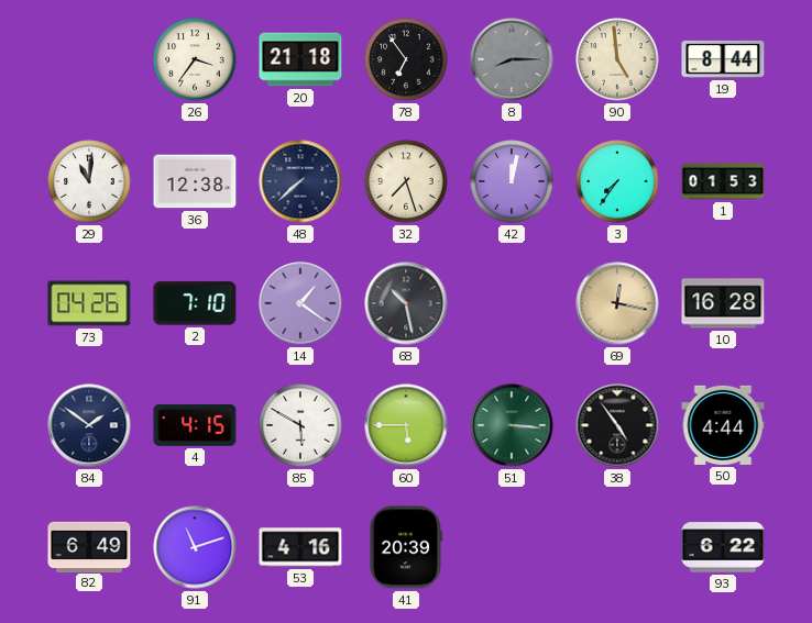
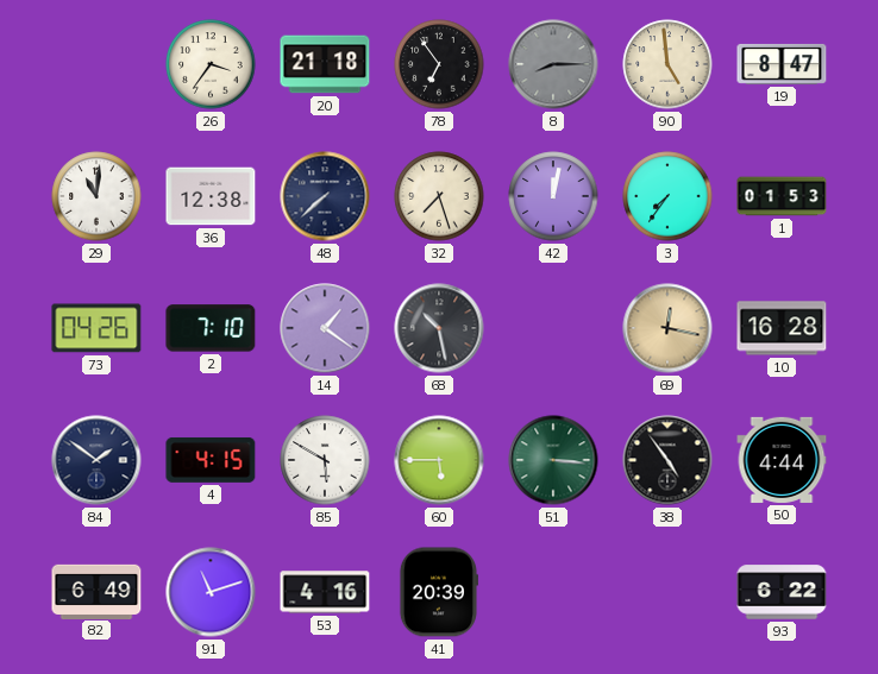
19: 8:44 -> 8:47
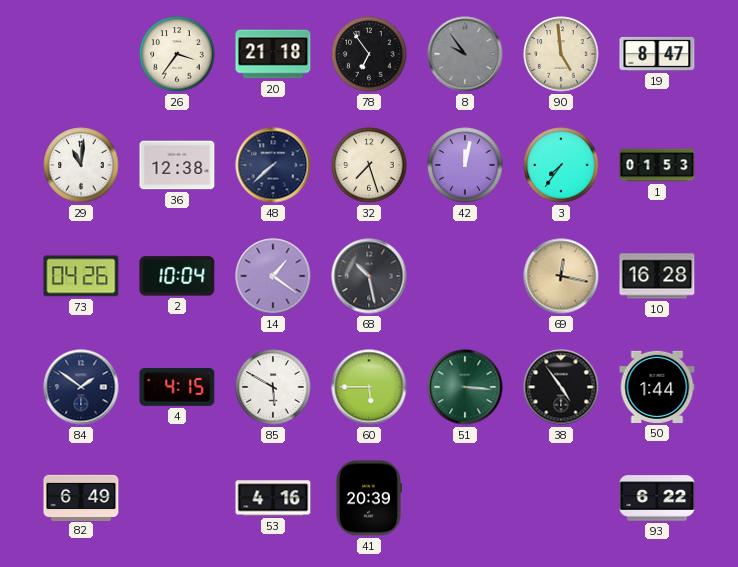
8: 8:15 -> 9:54
2: 7:10 -> 10:04
50: 4:44 -> 1:44
91: 11:12 -> none
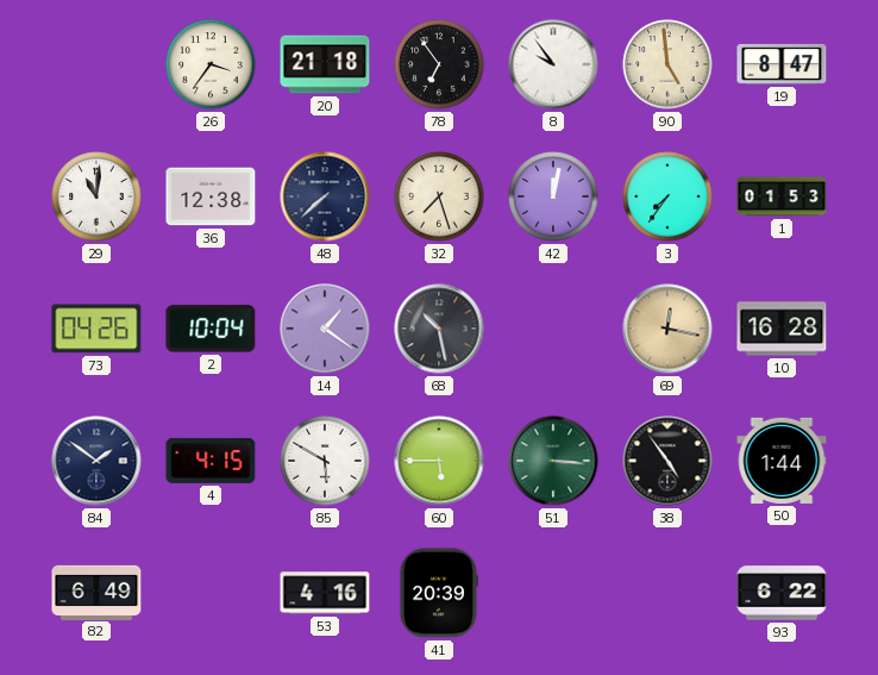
8 dial: grey -> white
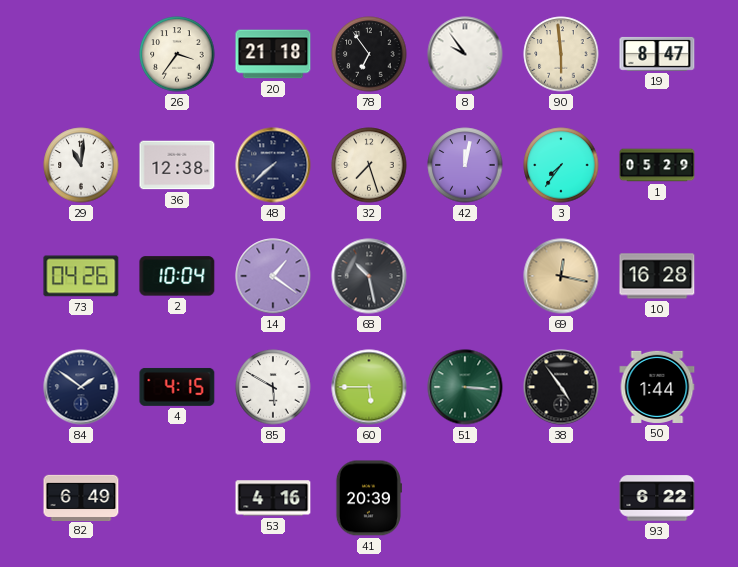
90: 4:59 -> 5:59
1: 01:53 -> 05:29
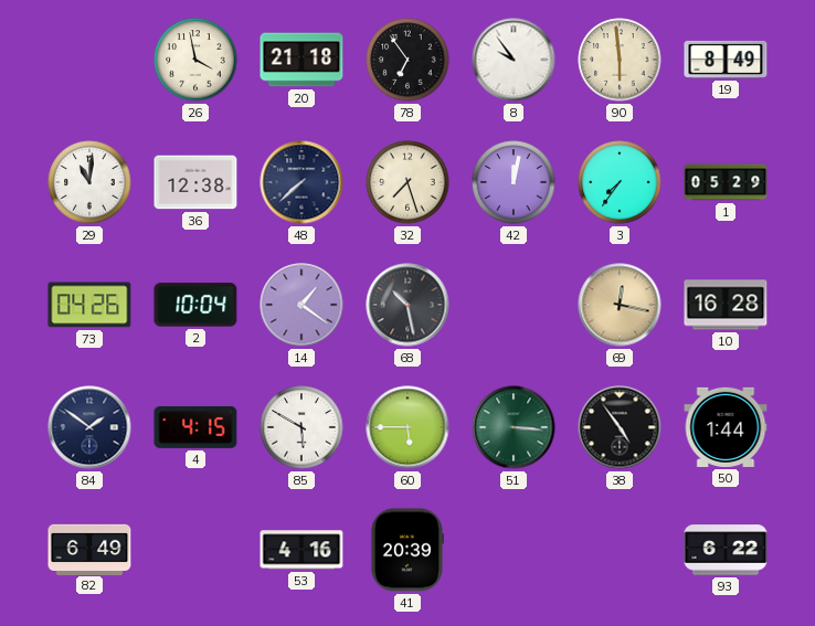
26: 3:36 -> 3:58
19: 8:47 -> 8:49
